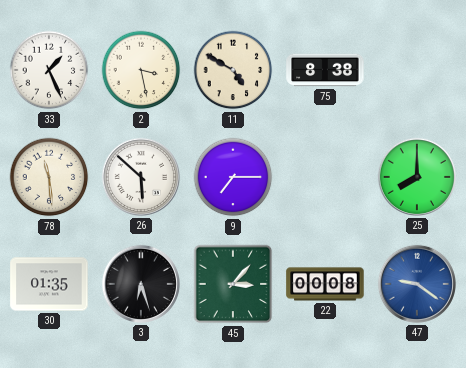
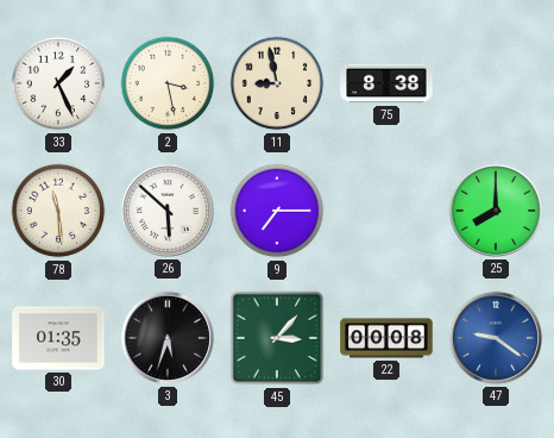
11: 4:50 -> 8:58
3: 6:27 -> 5:33
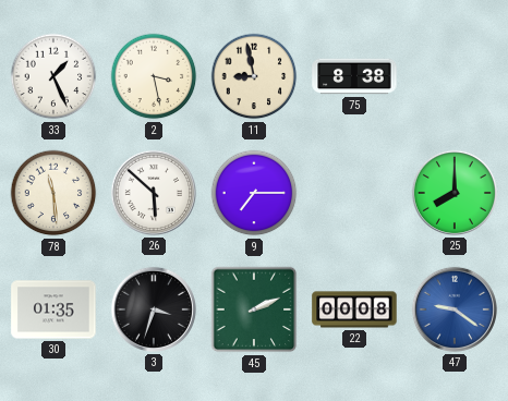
3: 5:33 -> 3:33
45: 3:07 -> 2:11
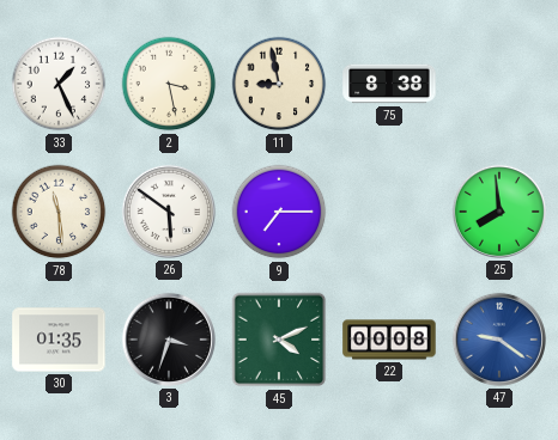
26: 5:52 -> 5:51
25: 8:00 -> 7:59
45: 2:11 -> 4:11
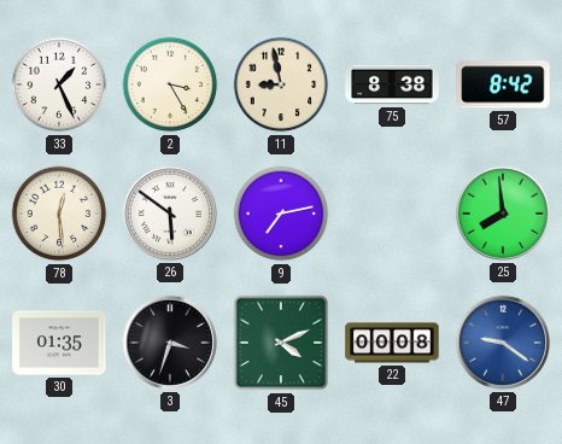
2: 3:28 -> 3:25
57: none -> 8:42
78: 11:29 -> 12:29
9: 7:15 -> 7:13
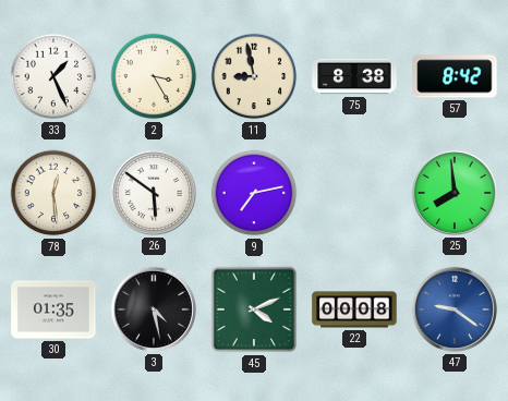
3: 3:33 -> 4:28
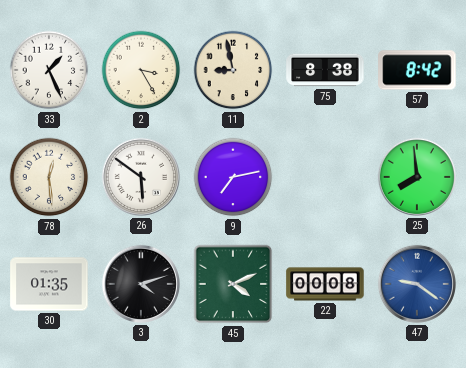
3: 4:28 -> 4:12
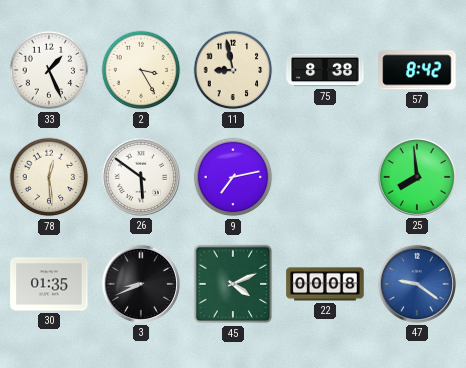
3: 4:12 -> 8:41
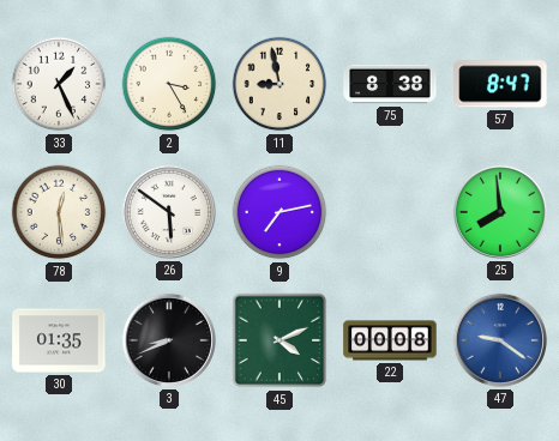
57: 8:42 -> 8:47
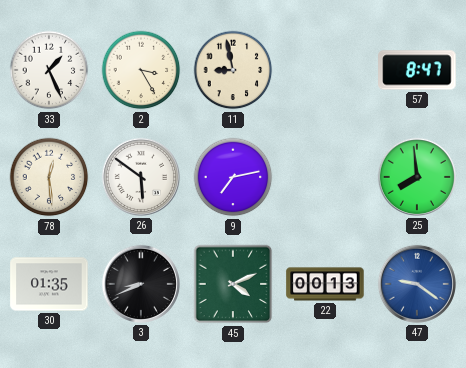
75: 8:38 -> none
22: 00:08 -> 00:13
